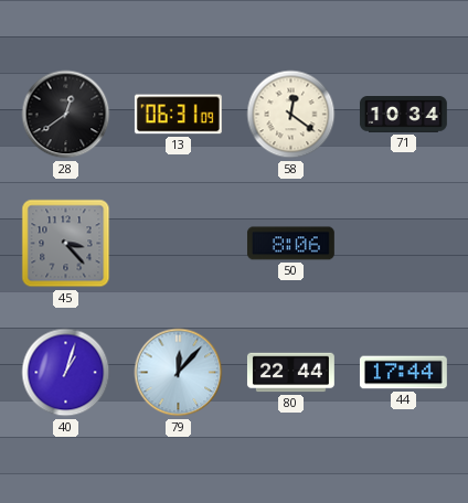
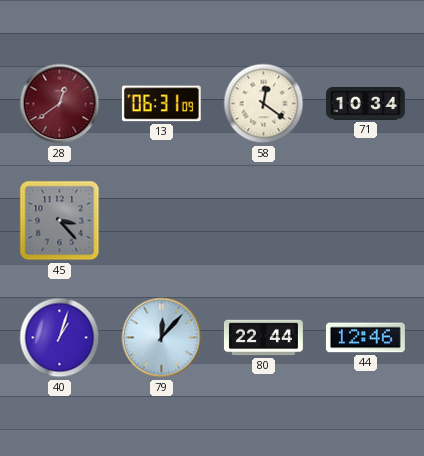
28 dial: black -> burgundy
50: 8:06 -> none
44: 17:44 -> 12:46
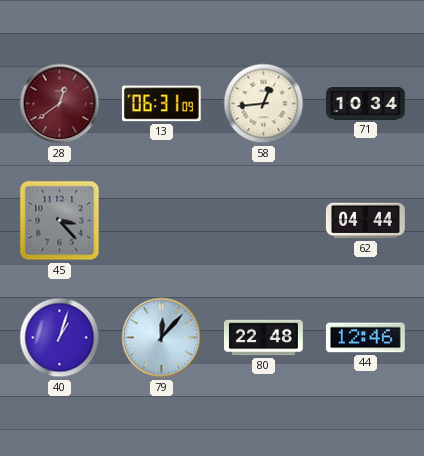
58: 12:21 -> 12:44
62: none -> 04:44
80: 22:44 -> 22:48
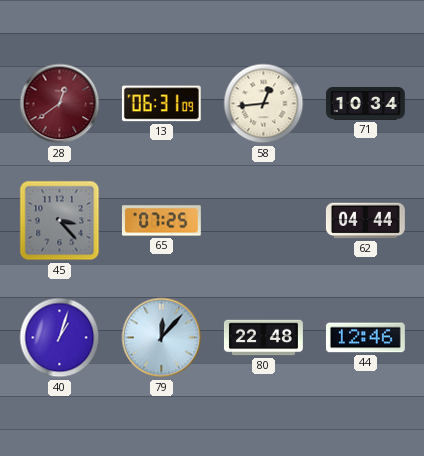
65: none -> 07:25
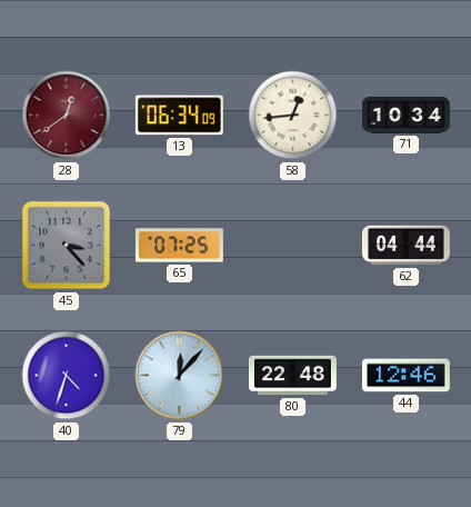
13: 06:31 -> 06:34
40: 1:03 -> 4:33
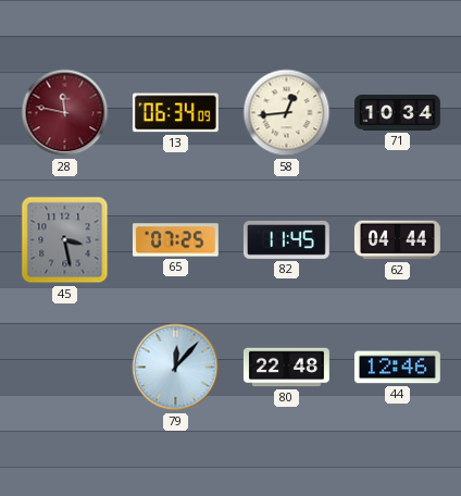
28: 12:39 -> 11:47
45: 3:23 -> 3:28
82: none -> 11:45
40: 4:33 -> none
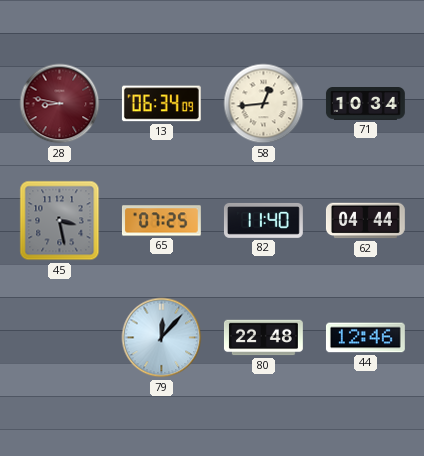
28: 11:47 -> 8:47
82: 11:45 -> 11:40
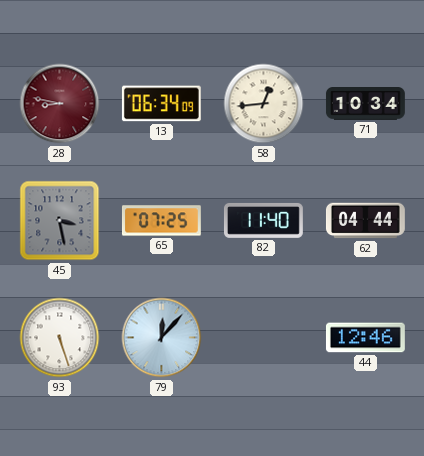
93: none -> 5:27
80: 22:48 -> none
